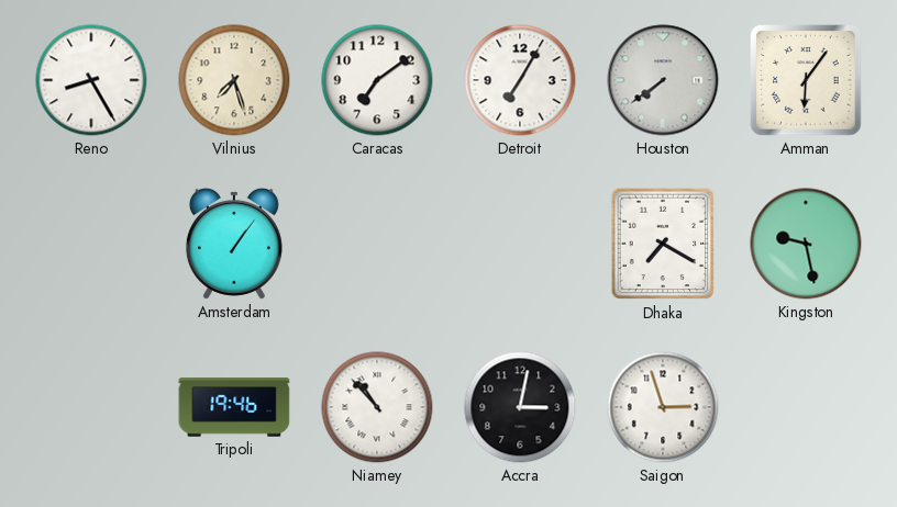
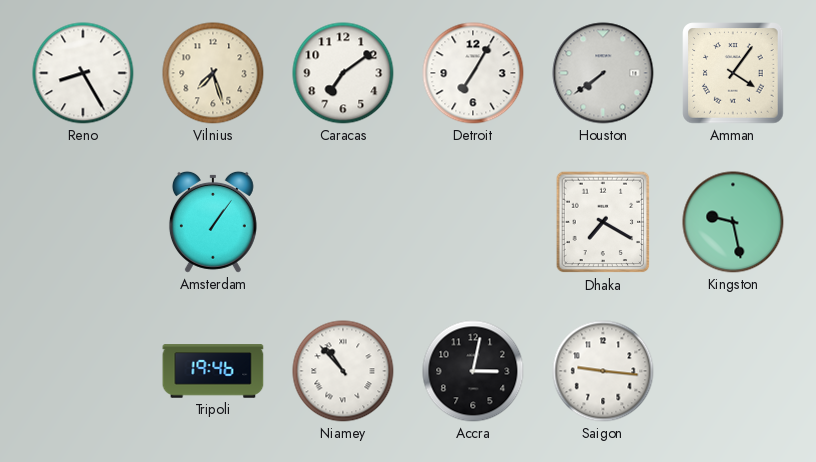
Amman: 6:06 -> 4:06
Saigon: 2:57 -> 9:16
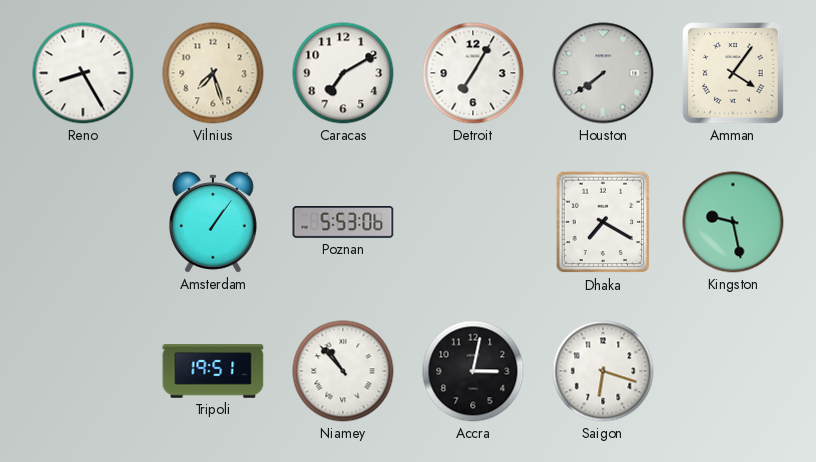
Caracas: 7:09 -> 7:10
Poznan: none -> 5:53
Tripoli: 19:46 -> 19:51
Saigon: 9:16 -> 6:18
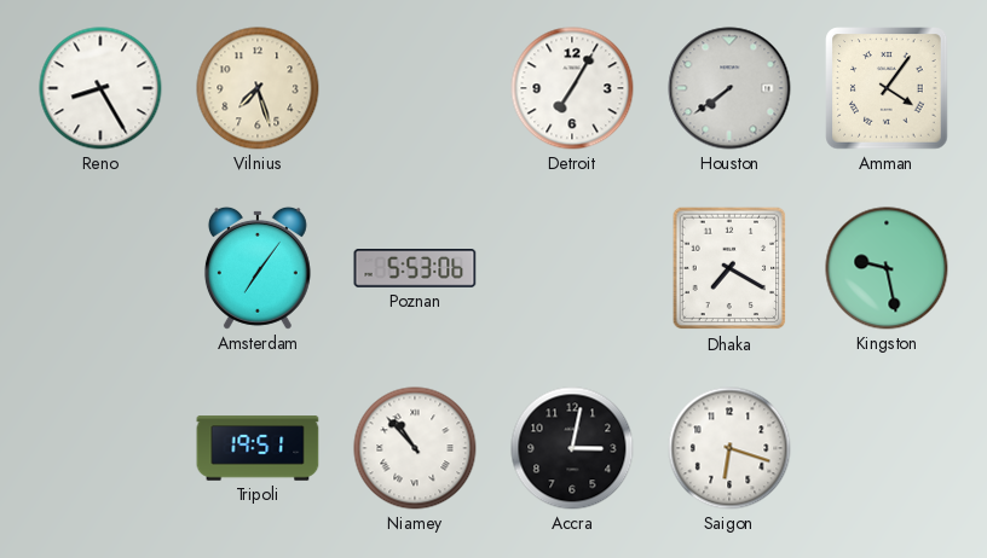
Caracas: 7:10 -> none
Amsterdam: 1:06 -> 7:06
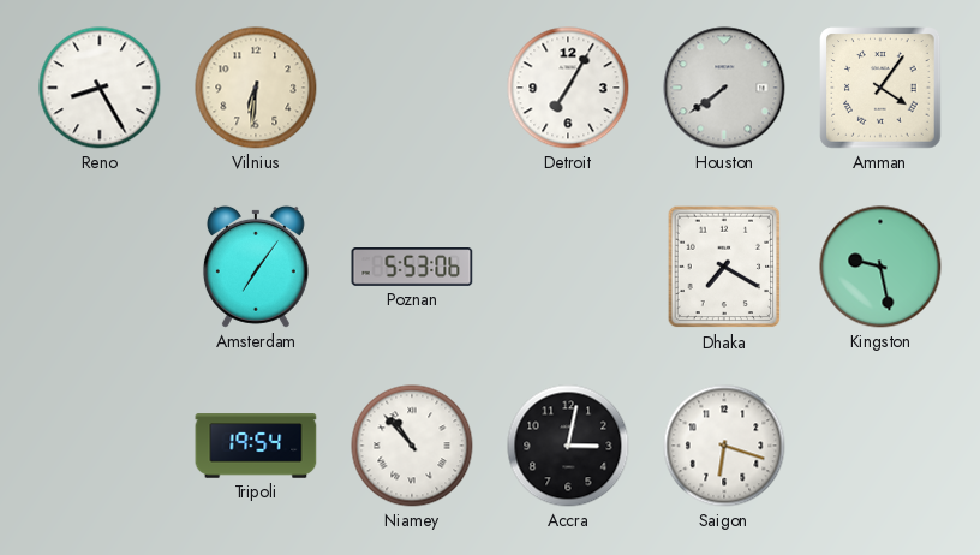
Vilnius: 7:27 -> 6:31
Tripoli: 19:51 -> 19:54
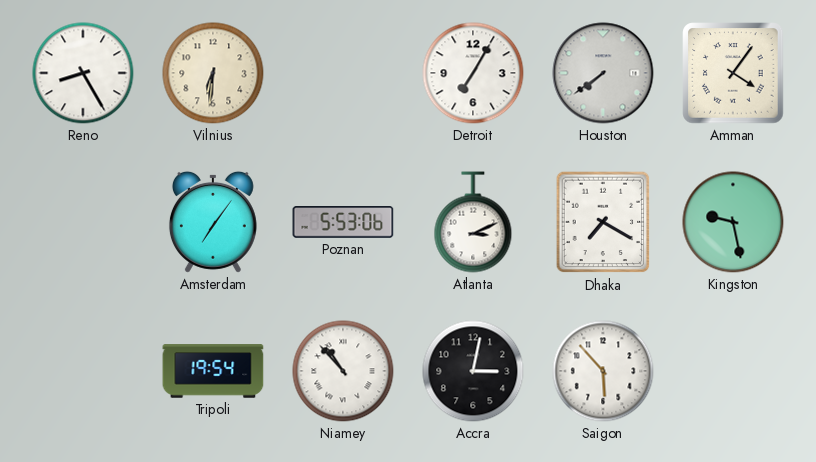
Atlanta: none -> 3:11
Saigon: 6:18 -> 5:53
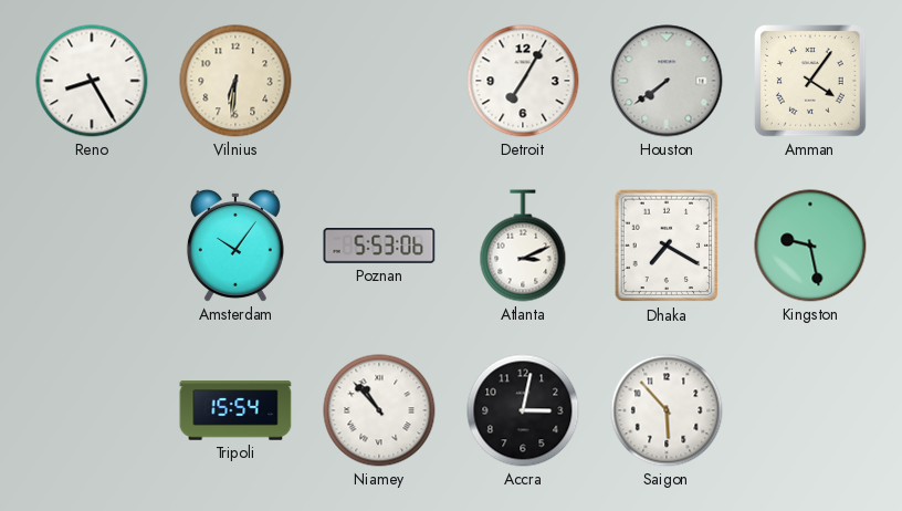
Amsterdam: 7:06 -> 10:06
Tripoli: 19:54 -> 15:54
